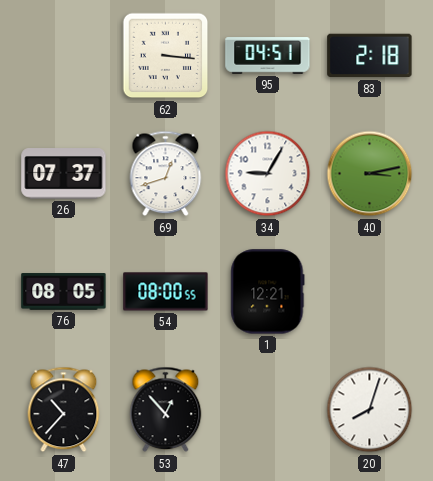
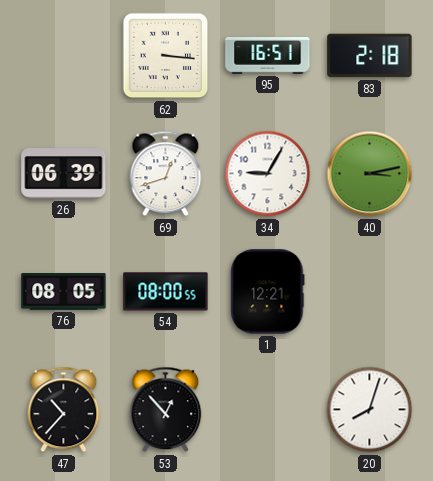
95: 04:51 -> 16:51
26: 07:37 -> 06:39
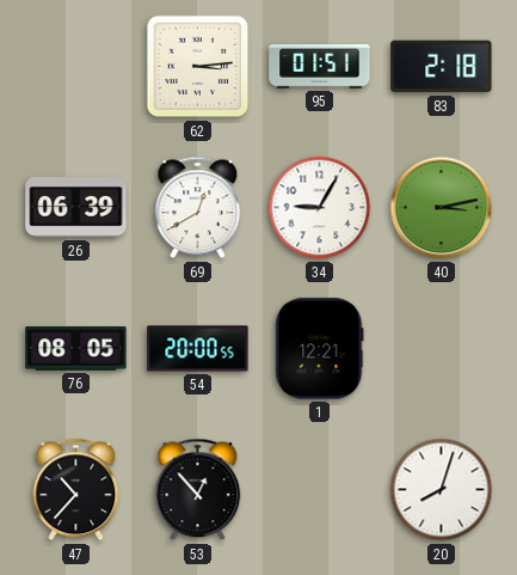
62: 3:16 -> 3:14
95: 16:51 -> 01:51
69: 12:42 -> 12:40
54: 08:00 -> 20:00
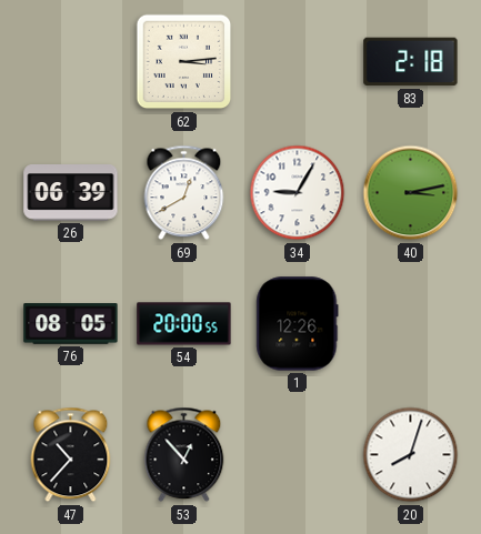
95: 01:51 -> none
1: 12:21 -> 12:26
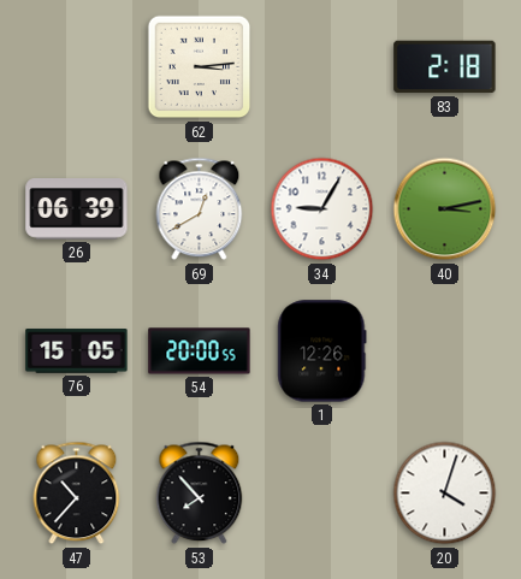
76: 08:05 -> 15:05
53: 12:53 -> 7:53
20: 8:03 -> 4:03
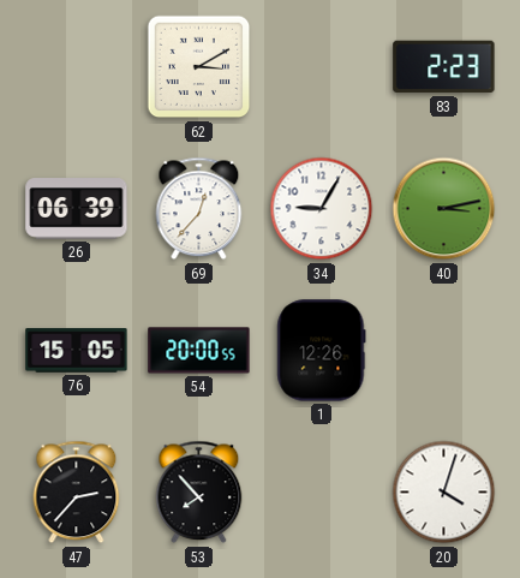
62: 3:14 -> 3:10
83: 2:18 -> 2:23
69: 12:40 -> 12:37
47: 10:37 -> 2:37
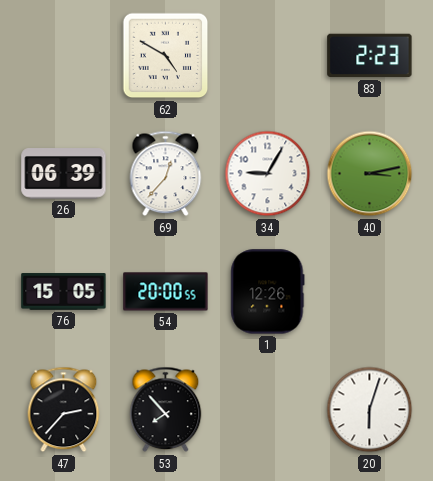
62: 3:10 -> 4:50
20: 4:03 -> 6:03
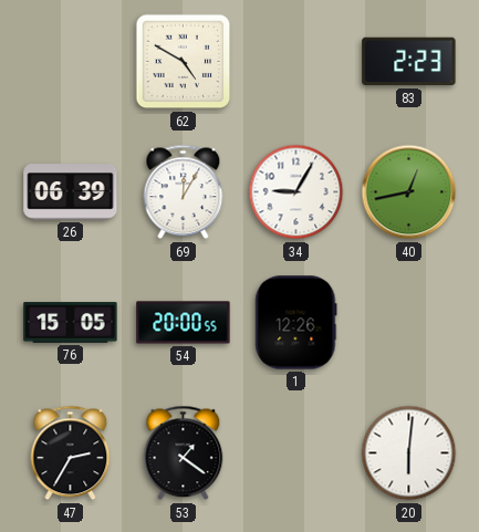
69: 12:37 -> 12:05
40: 3:13 -> 12:43
47: 2:37 -> 2:35
53: 7:53 -> 1:21
20: 6:03 -> 6:01
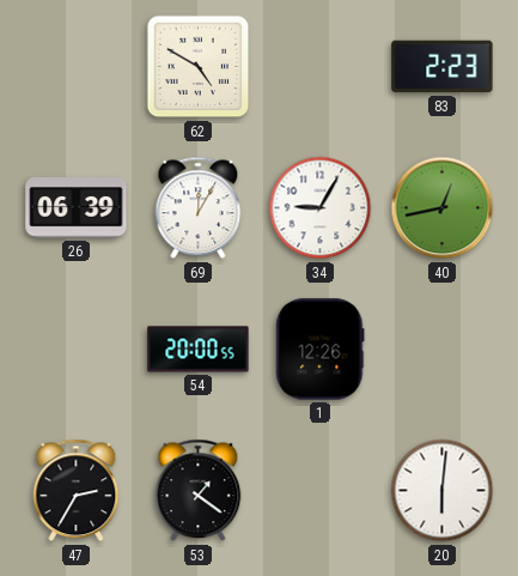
76: 15:05 -> none
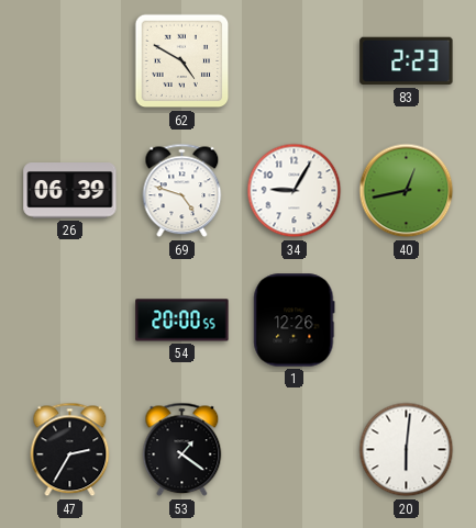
69: 12:05 -> 4:48
